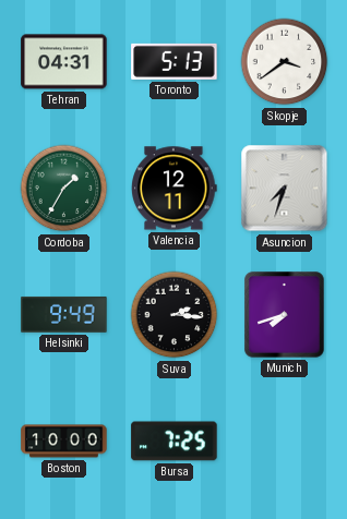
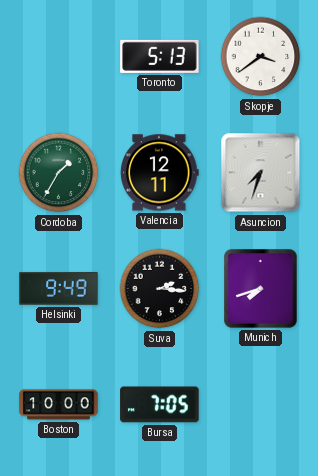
Tehran: 04:31 -> none
Bursa: 7:25 -> 7:05
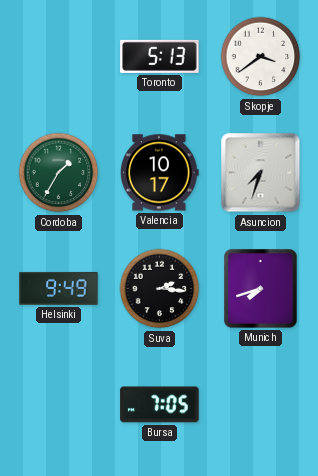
Valencia: 12:11 -> 10:17
Boston: 10:00 -> none
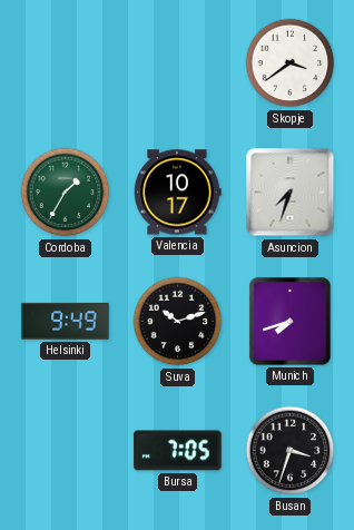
Toronto: 5:13 -> none
Suva: 2:16 -> 10:12
Busan: none -> 3:33
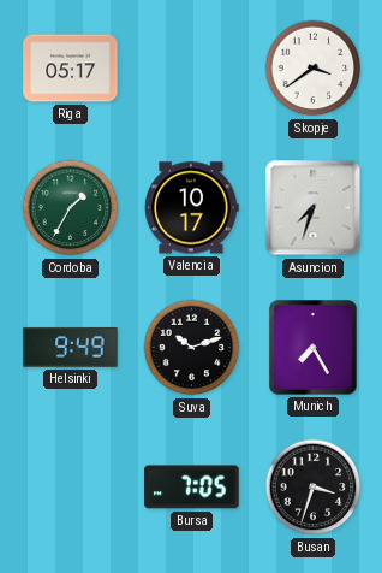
Riga: none -> 05:17
Munich: 7:42 -> 7:25
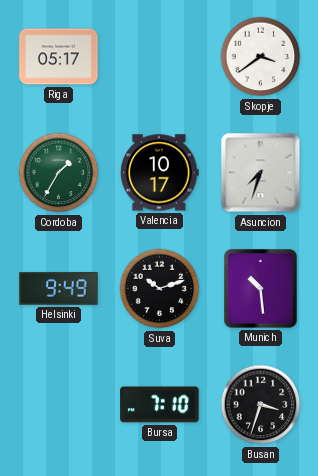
Munich: 7:25 -> 10:29
Bursa: 7:05 -> 7:10
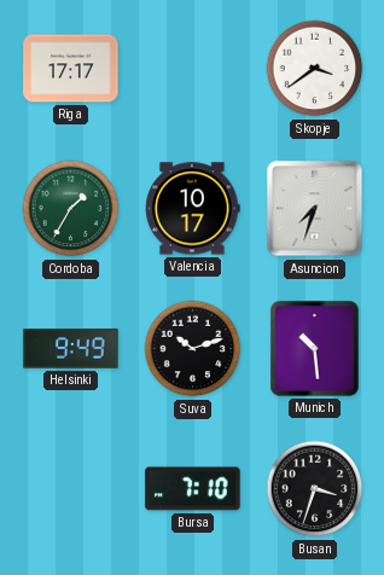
Riga: 05:17 -> 17:17
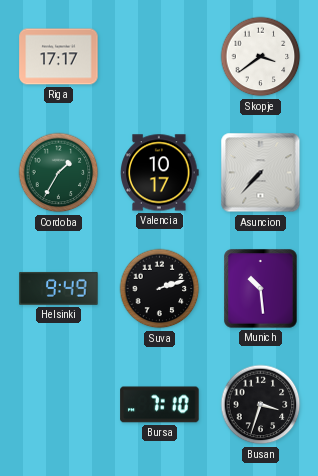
Asuncion: 7:33 -> 7:37
Suva: 10:12 -> 2:12
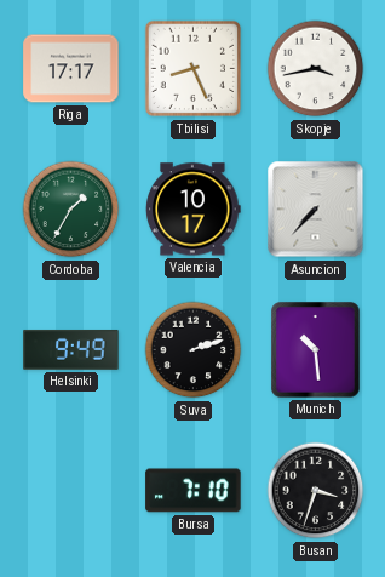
Tbilisi: none -> 8:26
Skopje: 3:39 -> 3:43
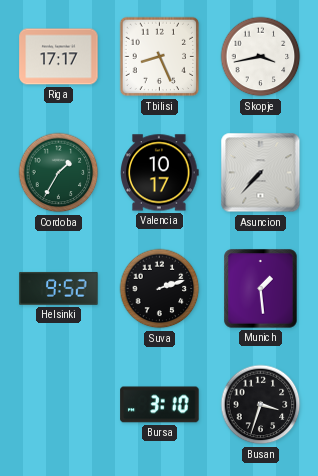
Helsinki: 9:49 -> 9:52
Munich: 10:29 -> 1:29
Bursa: 7:10 -> 3:10
